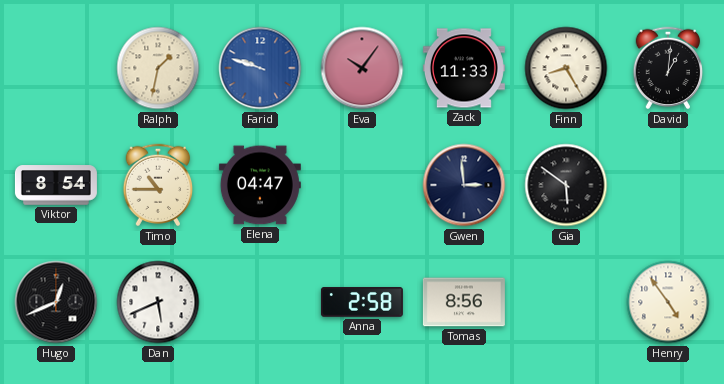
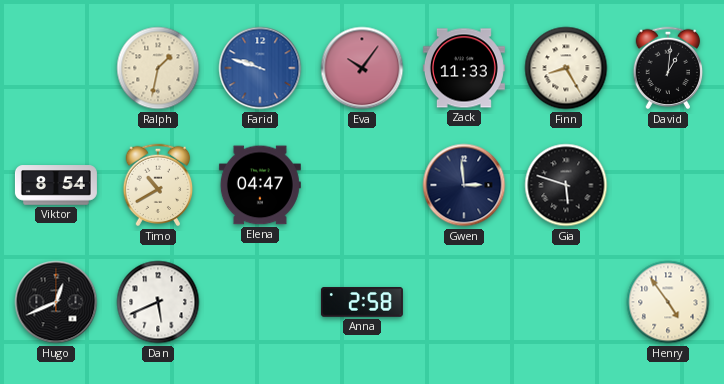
Timo: 10:45 -> 10:40
Gia: 5:51 -> 5:48
Tomas: 8:56 -> none
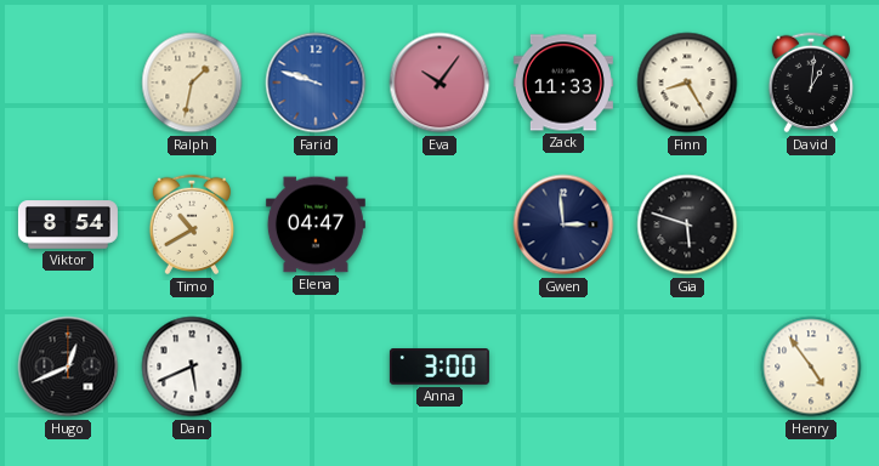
Anna: 2:58 -> 3:00
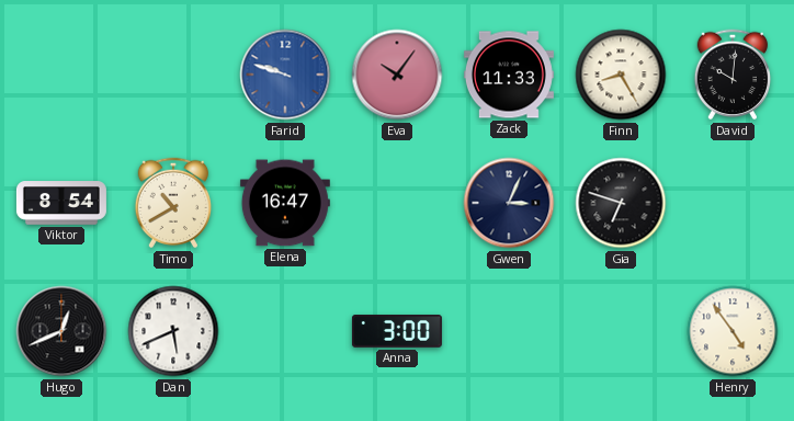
Ralph: 1:32 -> none
David: 1:01 -> 10:01
Elena: 04:47 -> 16:47
Gwen: 2:59 -> 3:04
Gia: 5:48 -> 6:48
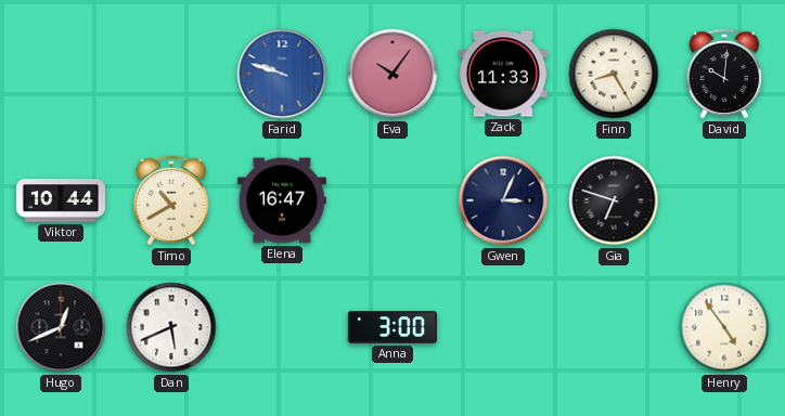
Viktor: 8:54 -> 10:44
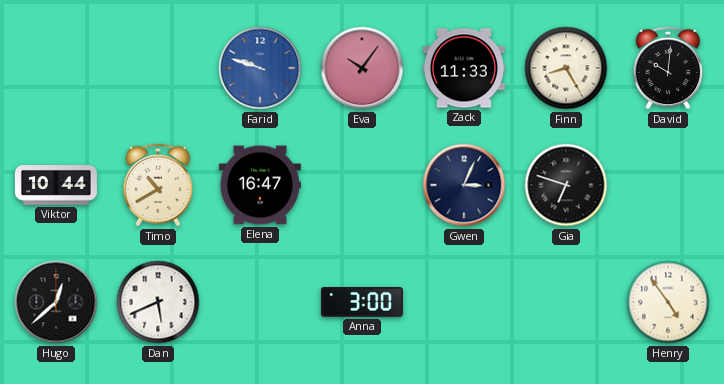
Hugo: 12:41 -> 12:38
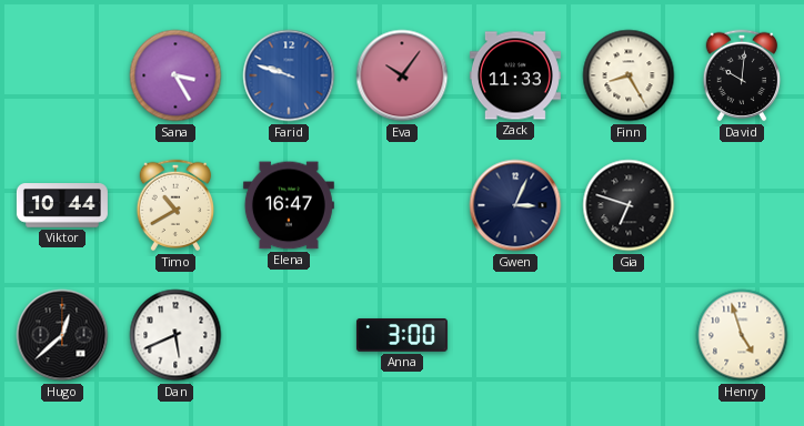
Sana: none -> 3:25
Henry: 4:54 -> 4:57
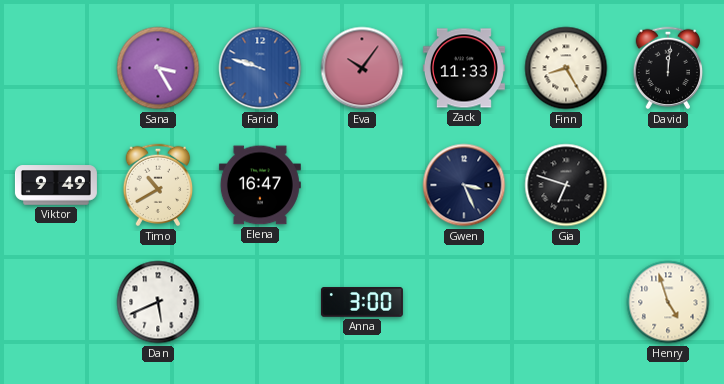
David: 10:01 -> 12:01
Viktor: 10:44 -> 9:49
Gwen: 3:04 -> 3:26
Hugo: 12:38 -> none
